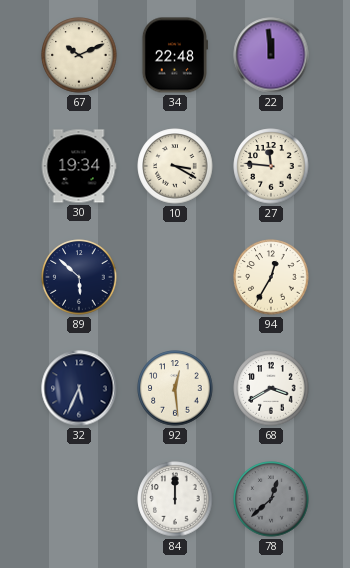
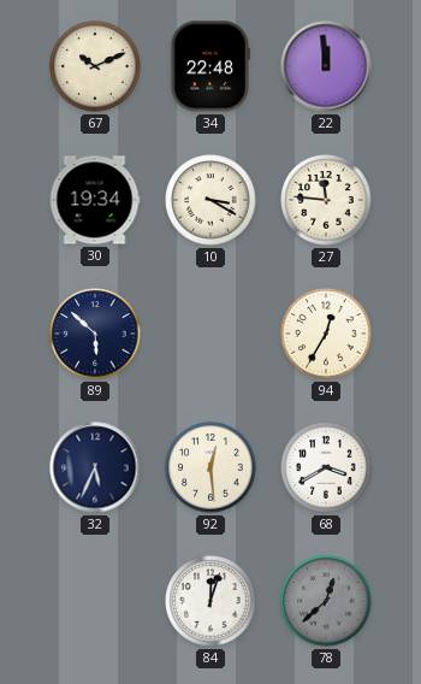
84: 12:00 -> 12:03
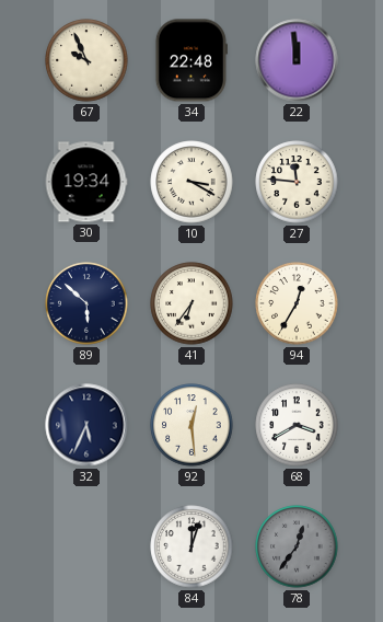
67: 10:11 -> 9:56
41: none -> 6:36
78: 12:38 -> 12:36
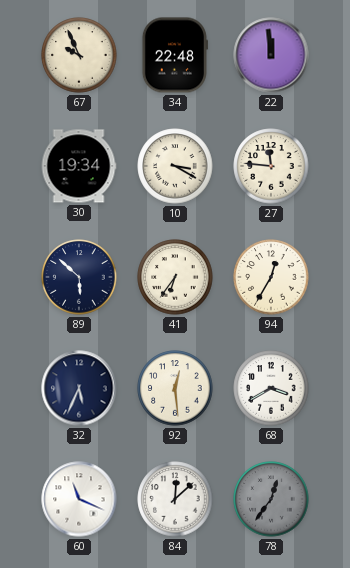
60: none -> 11:19
84: 12:03 -> 12:08
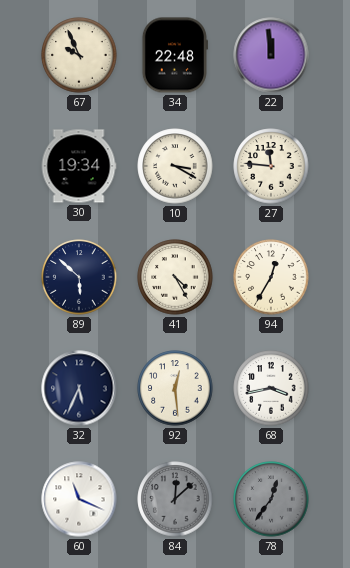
41: 6:36 -> 4:25
68: 3:40 -> 3:43
84 dial: white -> grey
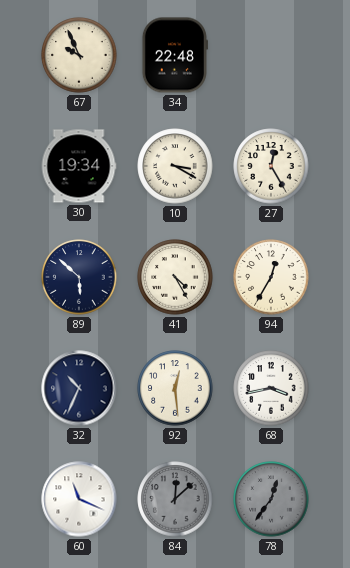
22: 11:59 -> none
27: 11:46 -> 12:25
32: 5:34 -> 10:34
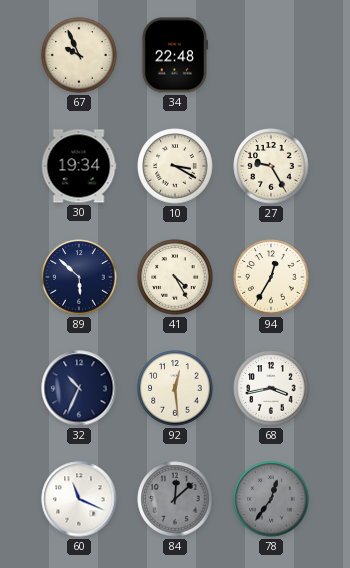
27: 12:25 -> 9:25
